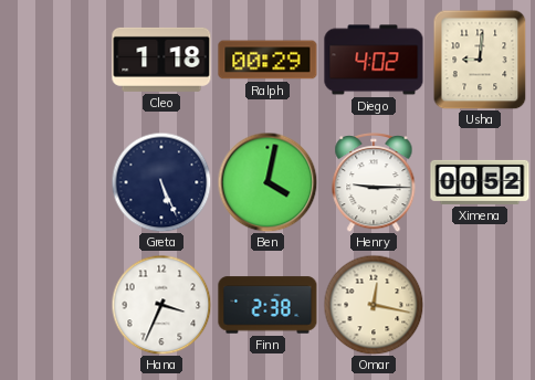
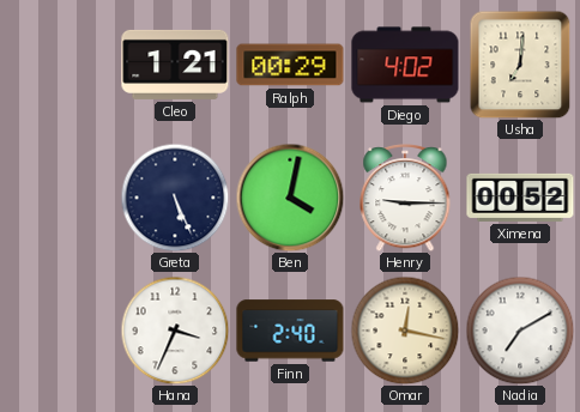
Cleo: 1:18 -> 1:21
Usha: 9:01 -> 7:01
Finn: 2:38 -> 2:40
Nadia: none -> 7:10
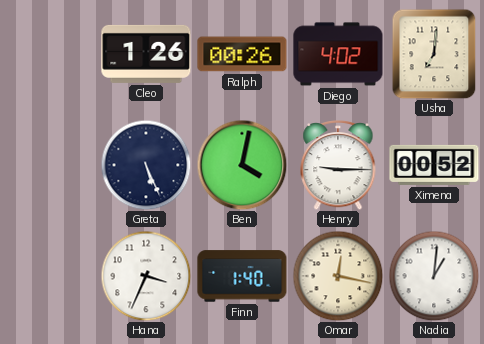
Cleo: 1:21 -> 1:26
Ralph: 00:29 -> 00:26
Finn: 2:40 -> 1:40
Nadia: 7:10 -> 1:01
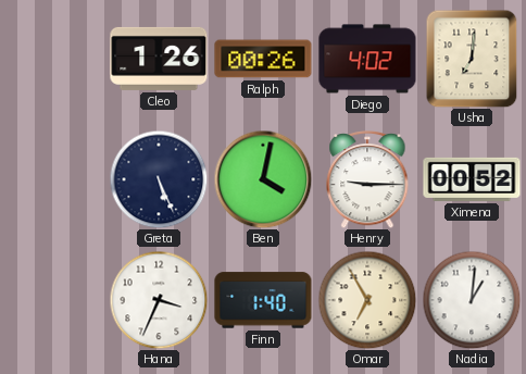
Omar: 12:17 -> 6:55
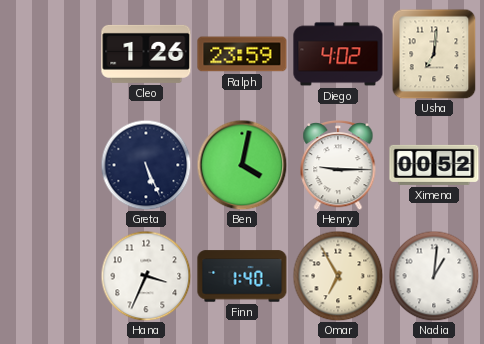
Ralph: 00:26 -> 23:59
